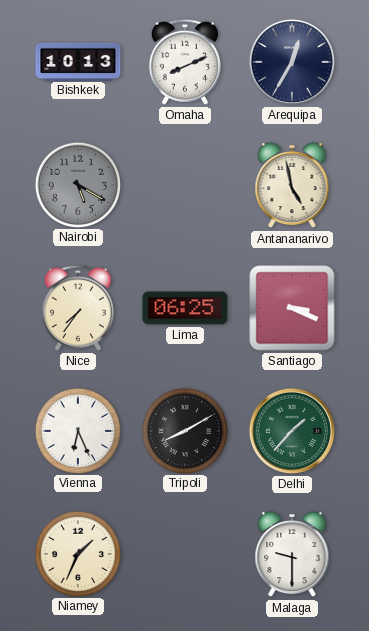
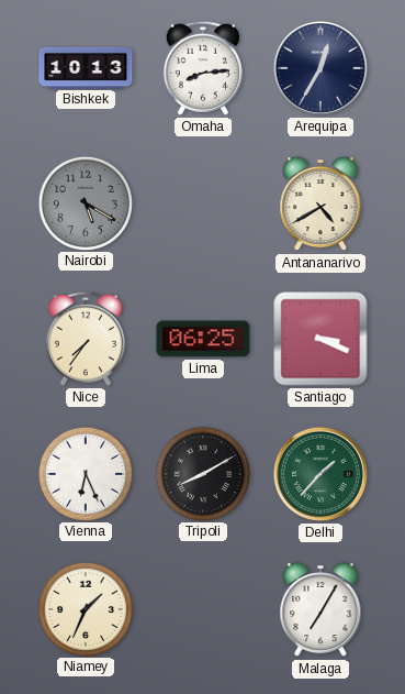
Omaha: 8:11 -> 8:14
Antananarivo: 4:58 -> 4:40
Malaga: 9:30 -> 7:05
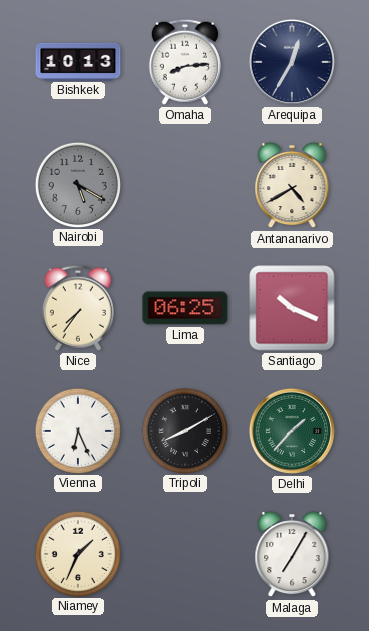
Santiago: 3:19 -> 10:19
